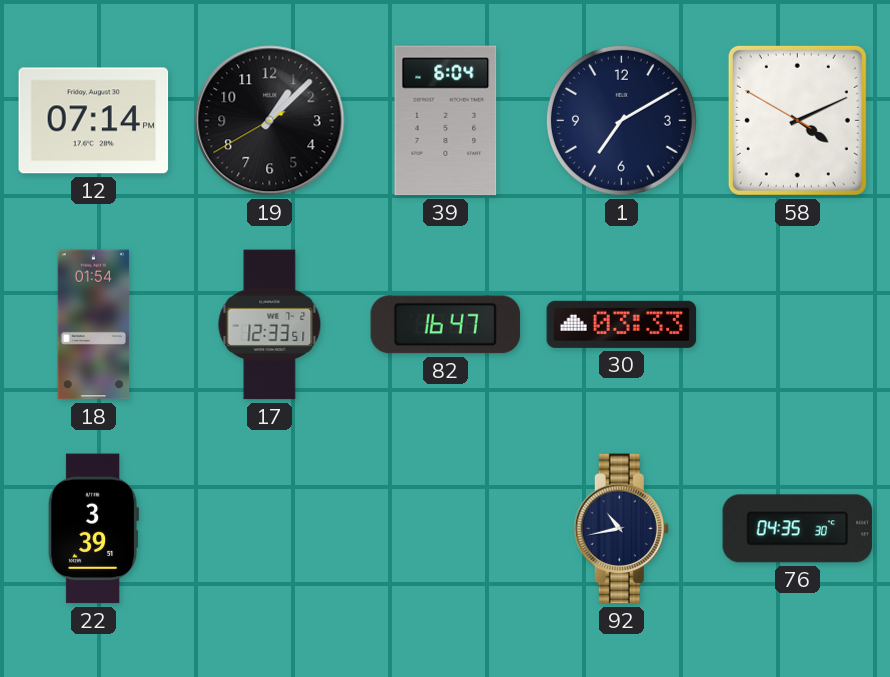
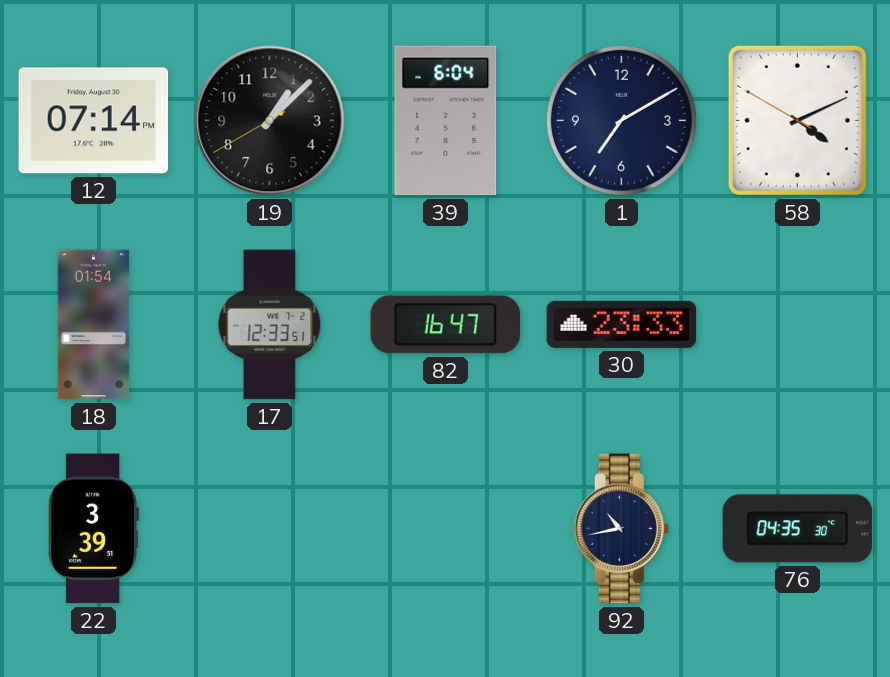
30: 03:33 -> 23:33
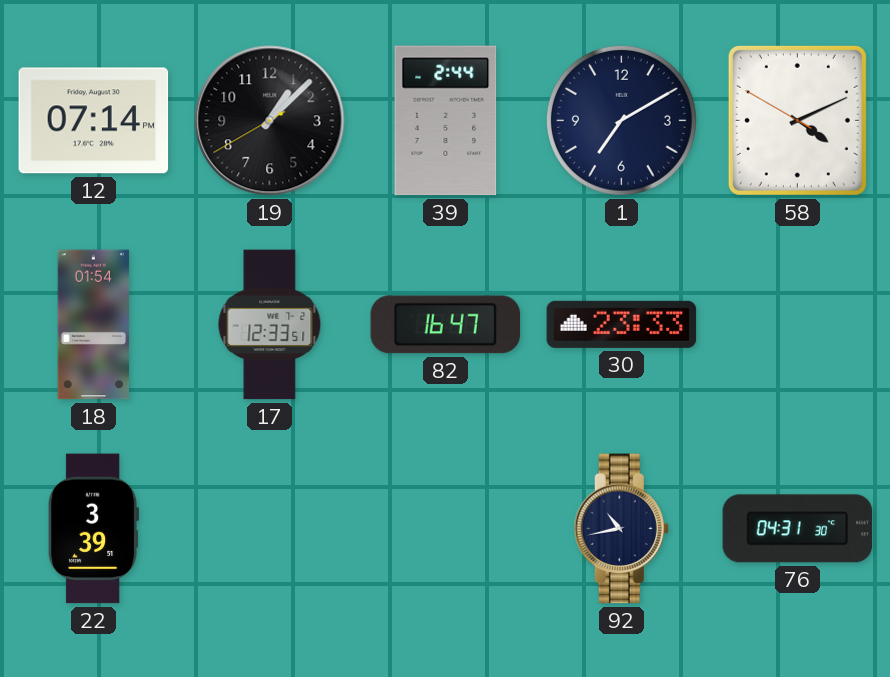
39: 6:04 -> 2:44
76: 04:35 -> 04:31
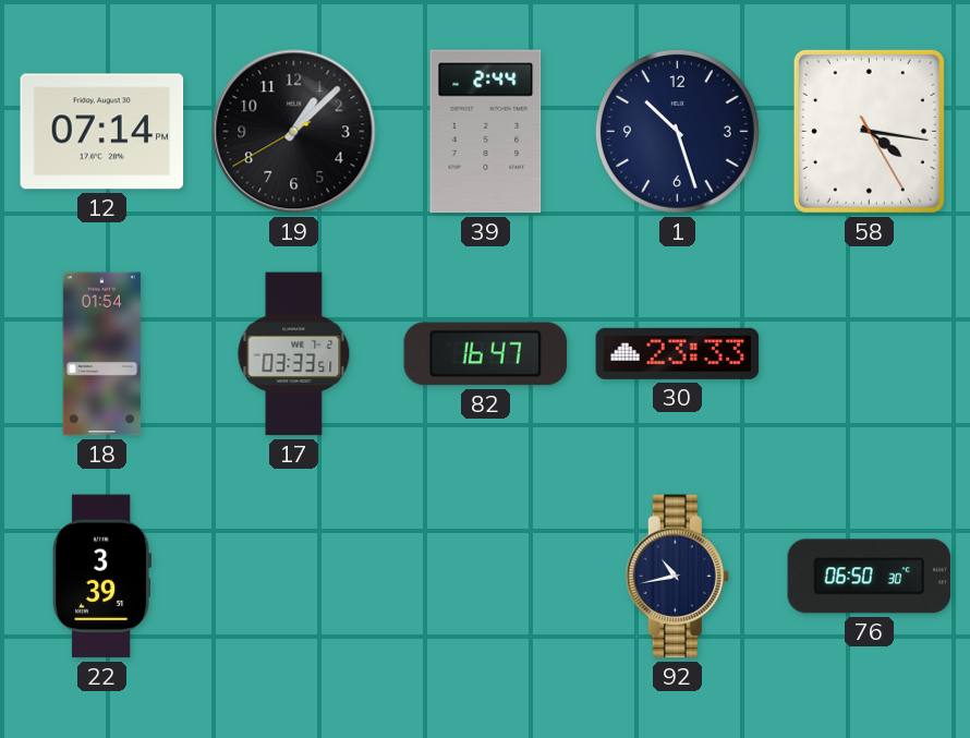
1: 7:10 -> 10:27
58: 4:10 -> 4:16
17: 12:33 -> 03:33
76: 04:31 -> 06:50
